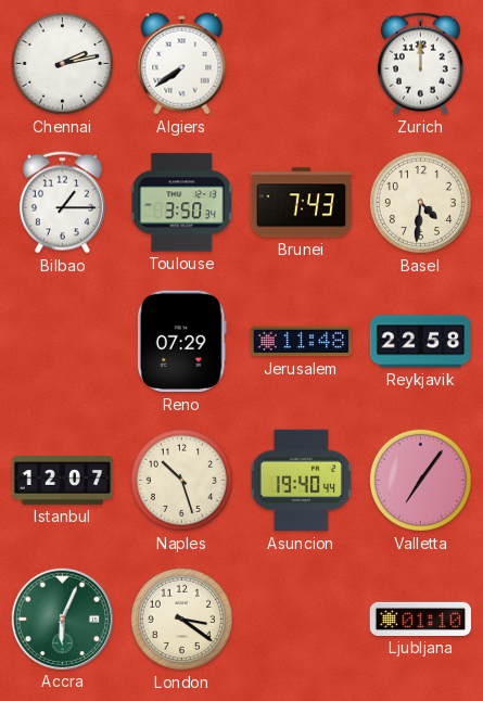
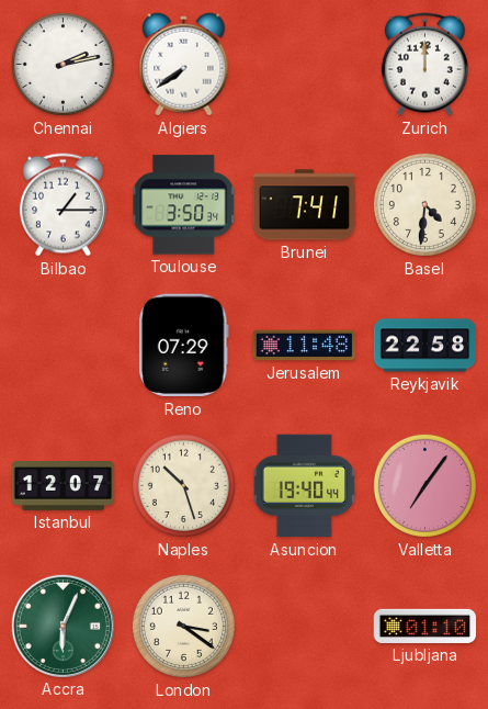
Brunei: 7:43 -> 7:41
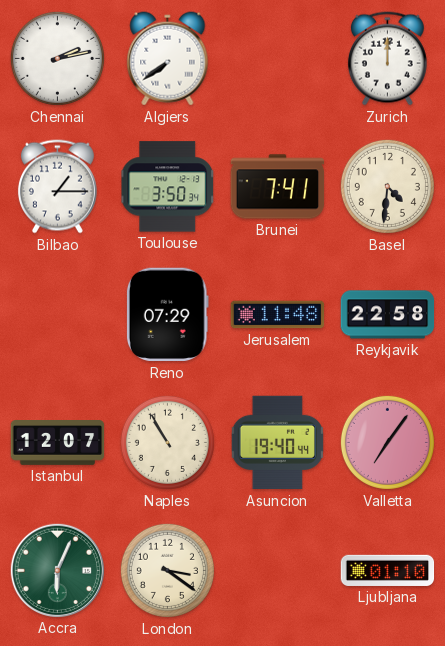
Naples: 10:27 -> 10:55
